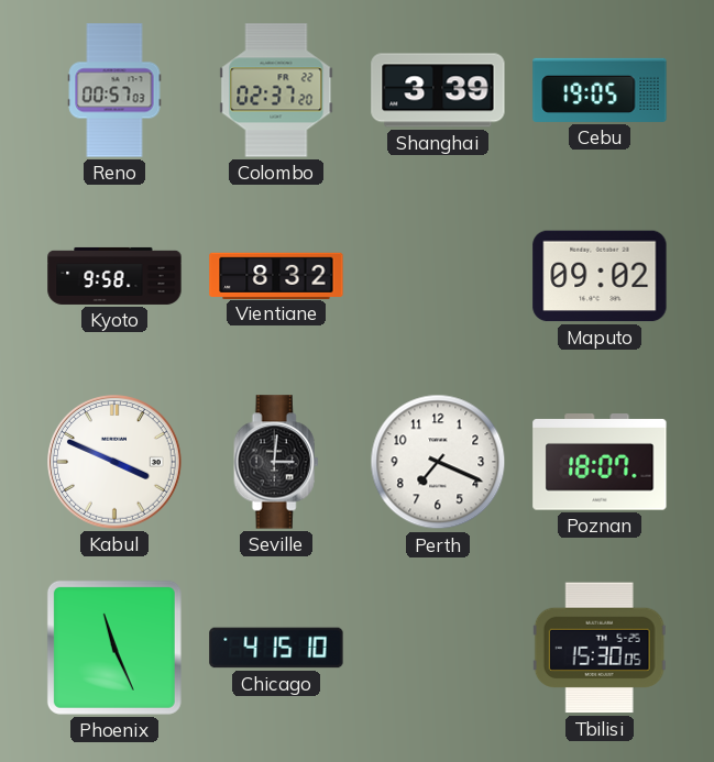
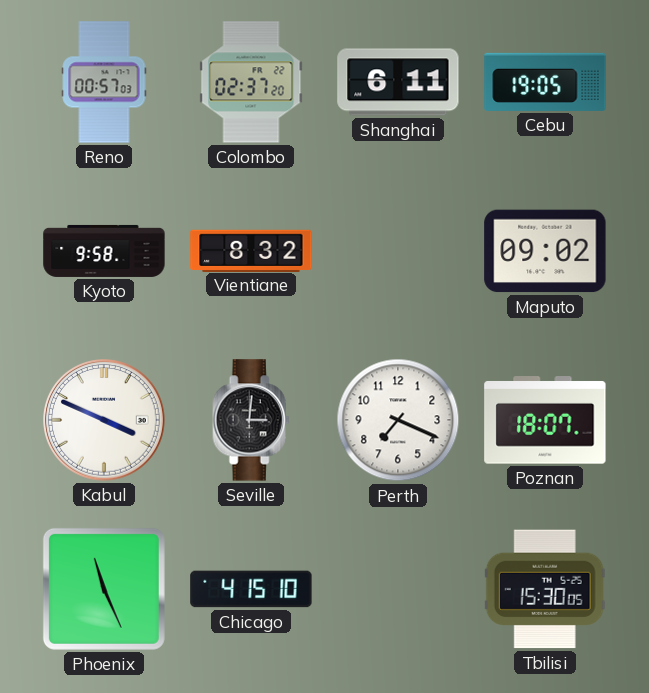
Shanghai: 3:39 -> 6:11
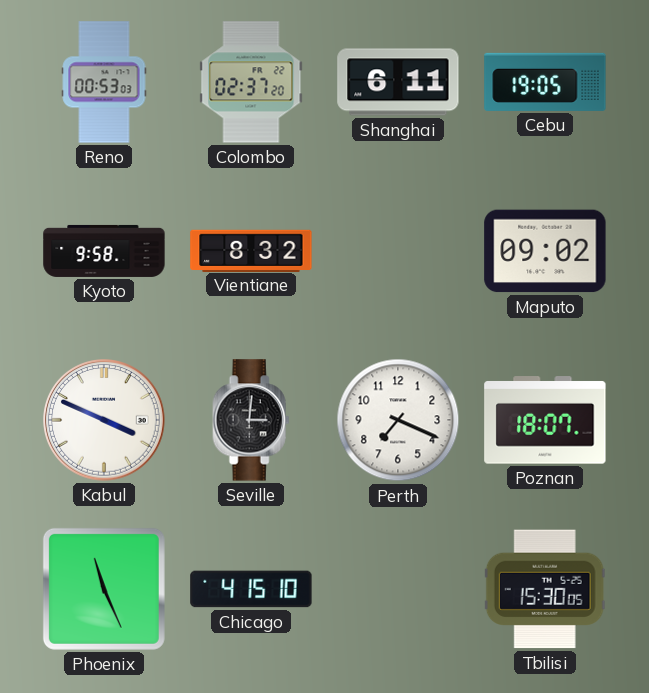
Reno: 00:57 -> 00:53
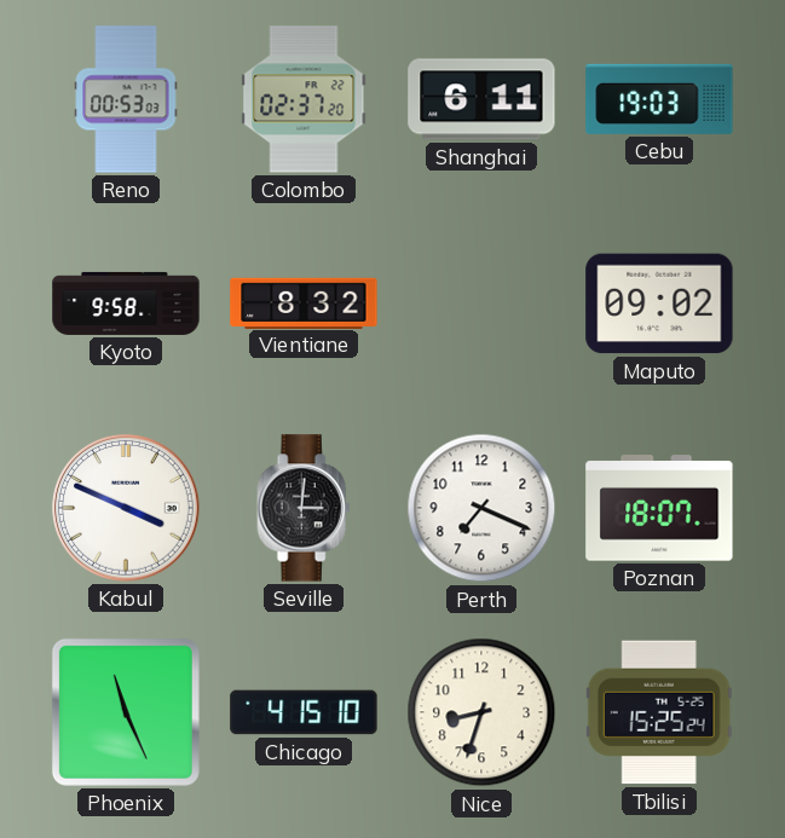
Cebu: 19:05 -> 19:03
Nice: none -> 8:33
Tbilisi: 15:30 -> 15:25
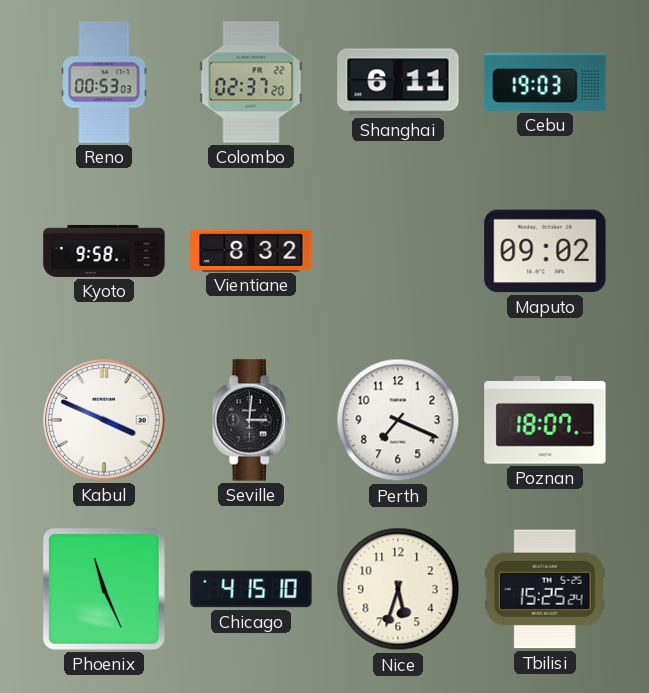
Nice: 8:33 -> 5:33
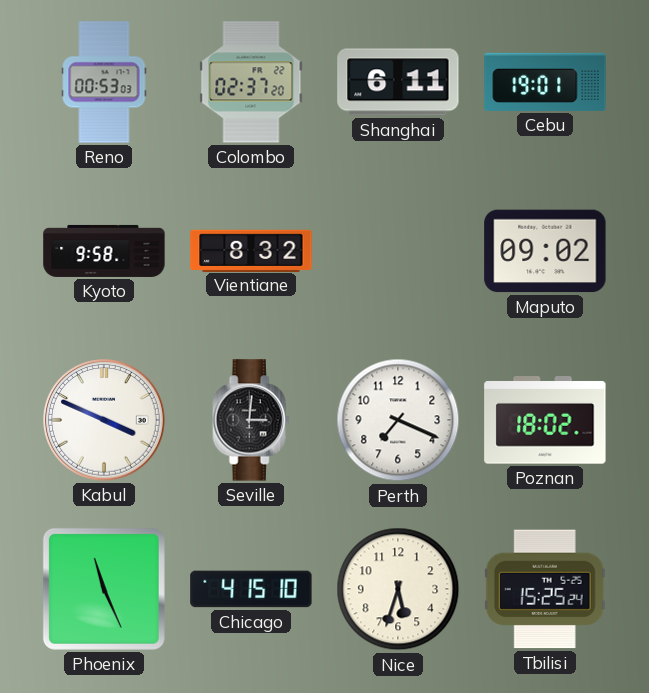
Cebu: 19:03 -> 19:01
Poznan: 18:07 -> 18:02
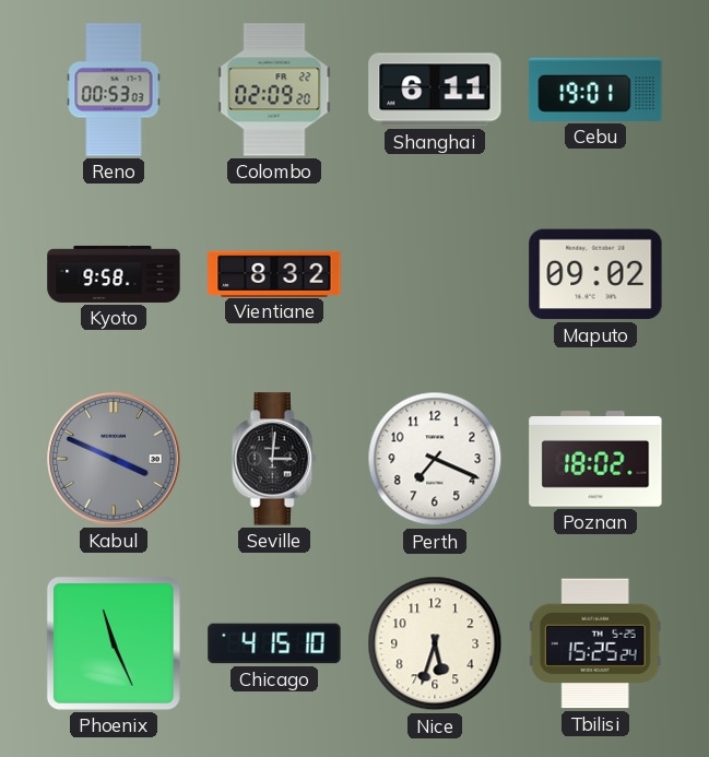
Colombo: 02:37 -> 02:09
Kabul dial: white -> grey
